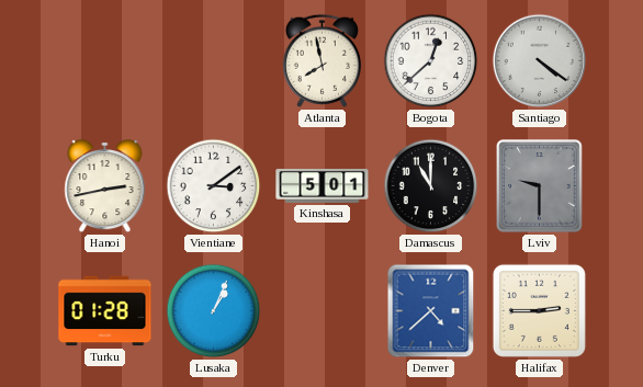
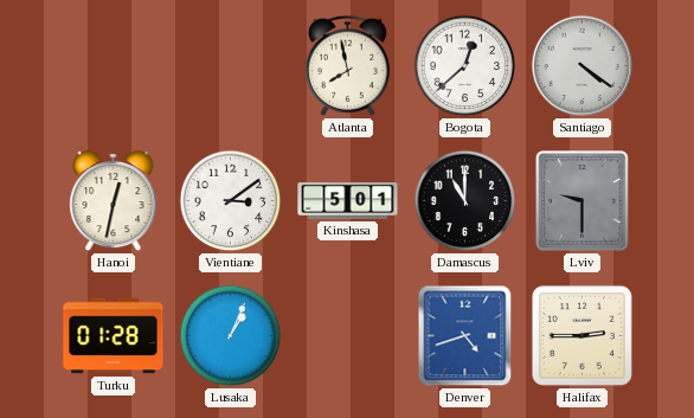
Hanoi: 2:43 -> 12:32
Denver: 4:38 -> 4:42
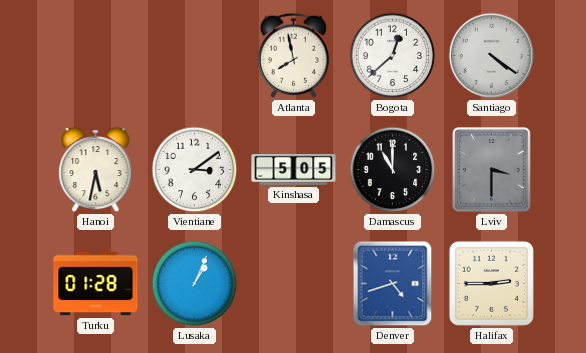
Hanoi: 12:32 -> 5:32
Kinshasa: 5:01 -> 5:05
Lviv: 9:30 -> 3:30
